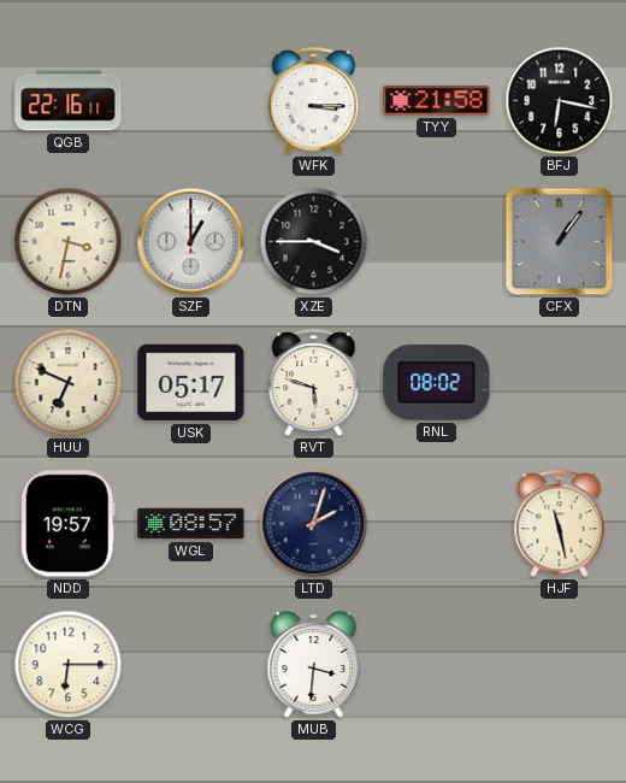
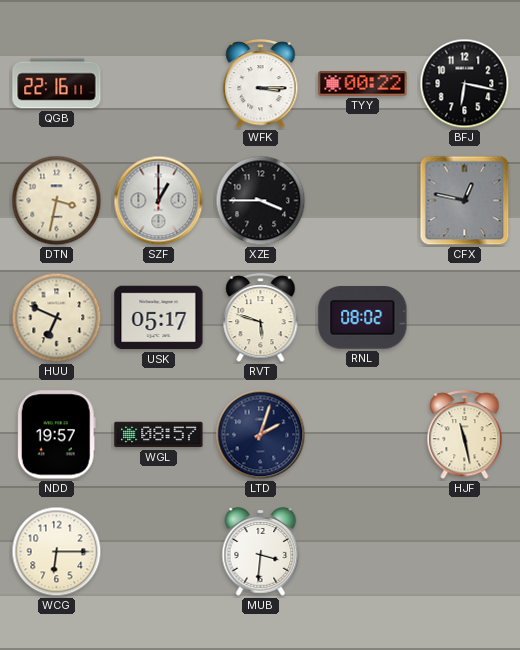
TYY: 21:58 -> 00:22
CFX: 1:06 -> 12:47
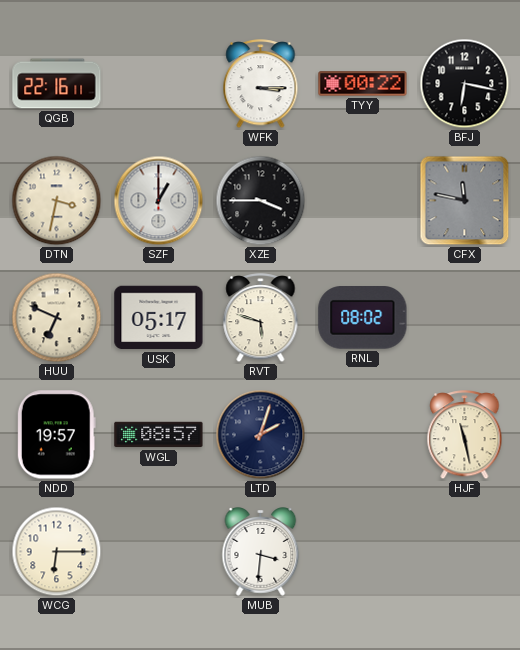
CFX: 12:47 -> 11:47
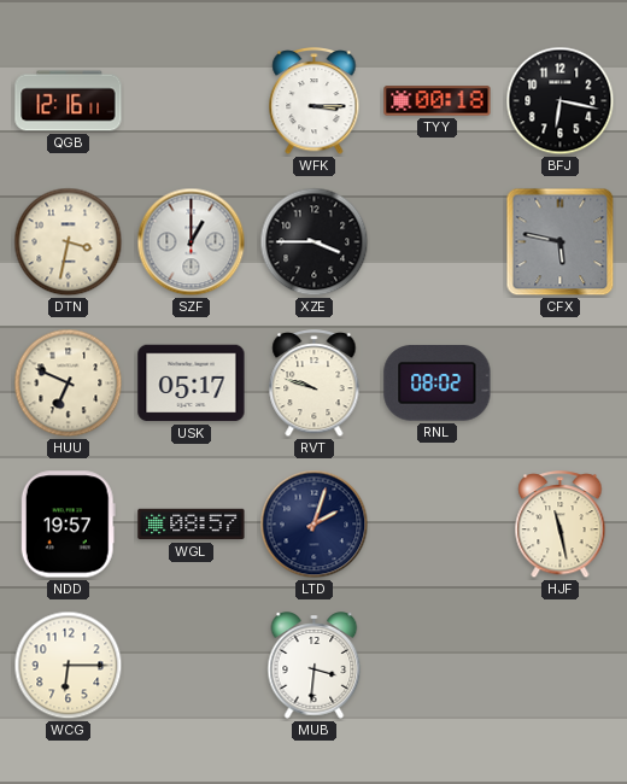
QGB: 22:16 -> 12:16
TYY: 00:22 -> 00:18
CFX: 11:47 -> 5:47
RVT: 5:48 -> 9:48
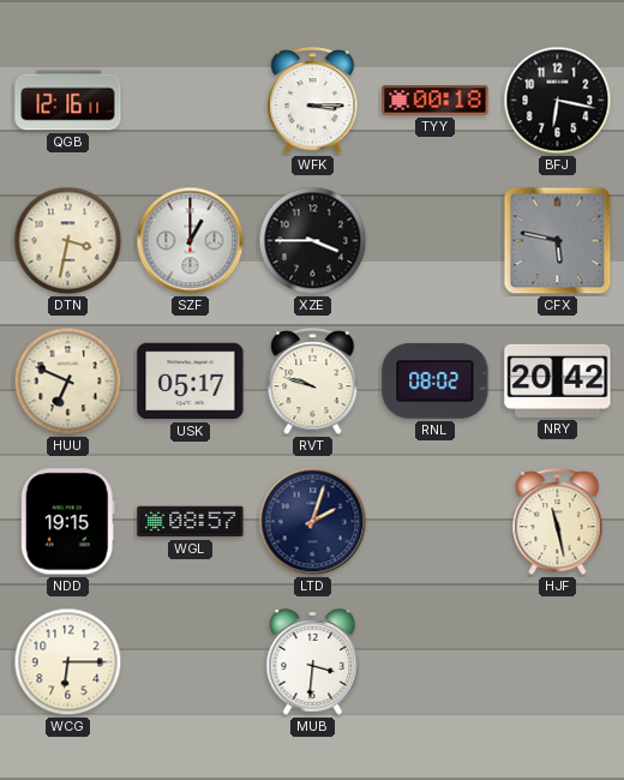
NRY: none -> 20:42
NDD: 19:57 -> 19:15
